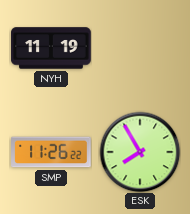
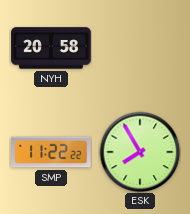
NYH: 11:19 -> 20:58
SMP: 11:26 -> 11:22
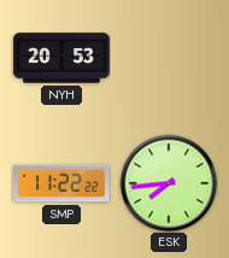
NYH: 20:58 -> 20:53
ESK: 7:55 -> 7:44
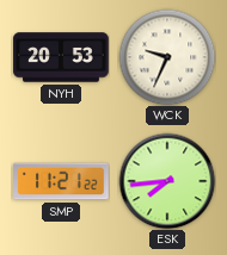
WCK: none -> 9:34
SMP: 11:22 -> 11:21
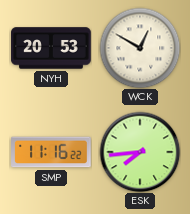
WCK: 9:34 -> 12:50
SMP: 11:21 -> 11:16
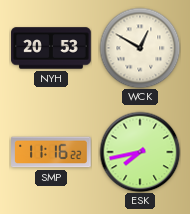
ESK: 7:44 -> 7:43
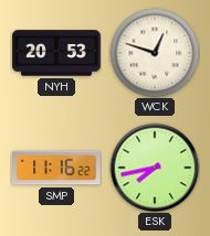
WCK: 12:50 -> 12:48
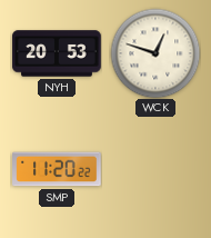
SMP: 11:16 -> 11:20
ESK: 7:43 -> none
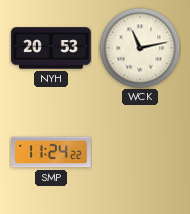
WCK: 12:48 -> 11:13
SMP: 11:20 -> 11:24
